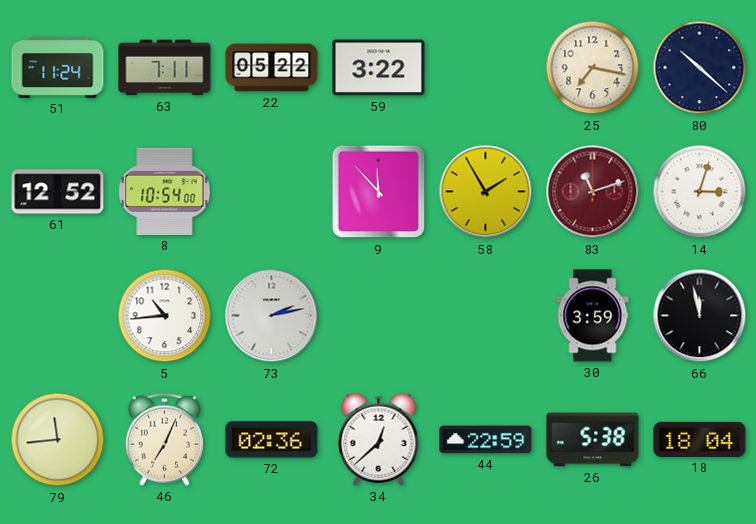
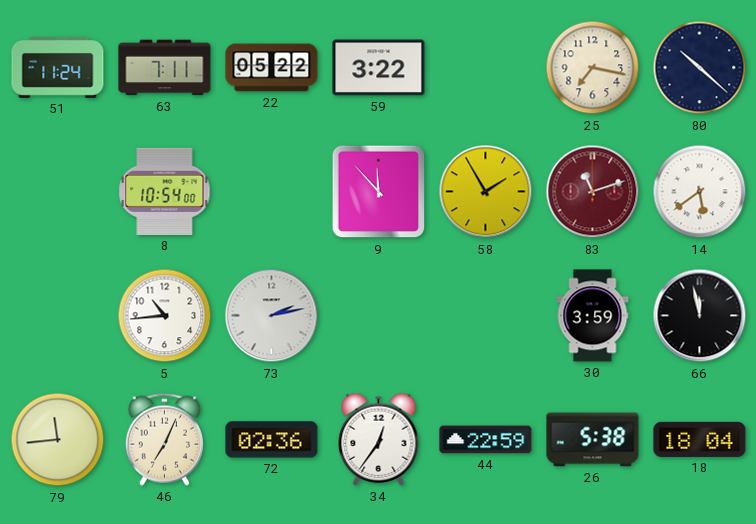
61: 12:52 -> none
14: 3:03 -> 5:39
34: 12:38 -> 12:36
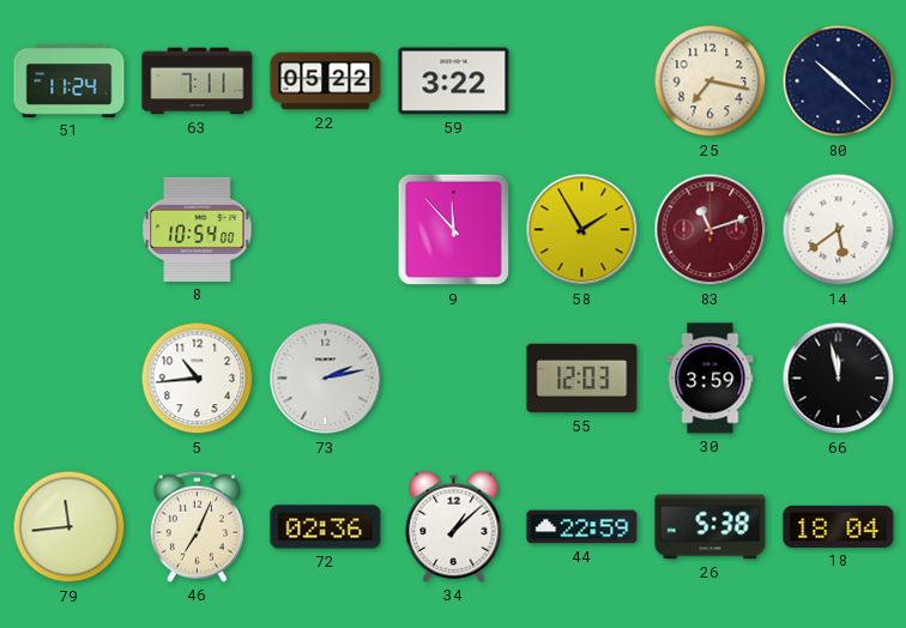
55: none -> 12:03
34: 12:36 -> 1:08
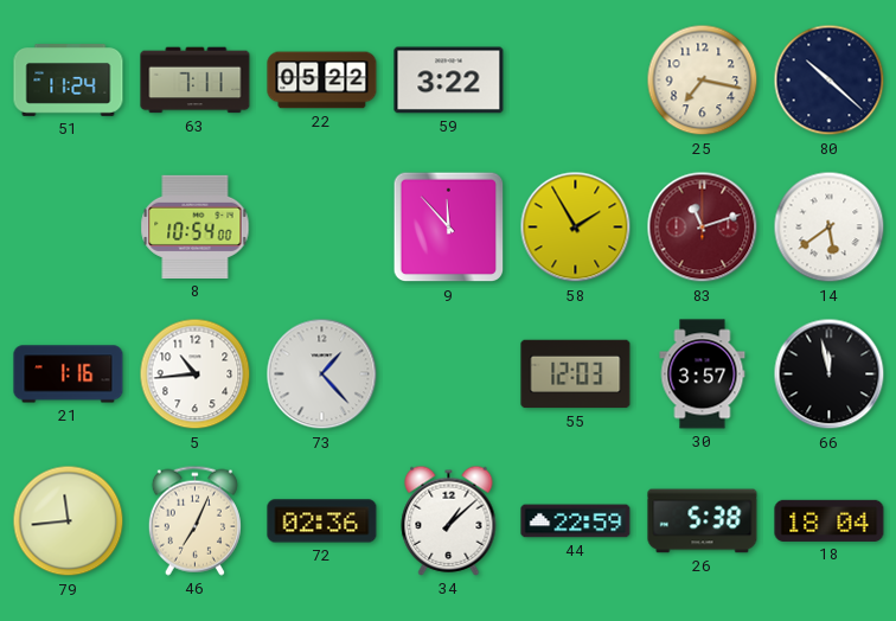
21: none -> 1:16
73: 2:13 -> 1:23
30: 3:59 -> 3:57
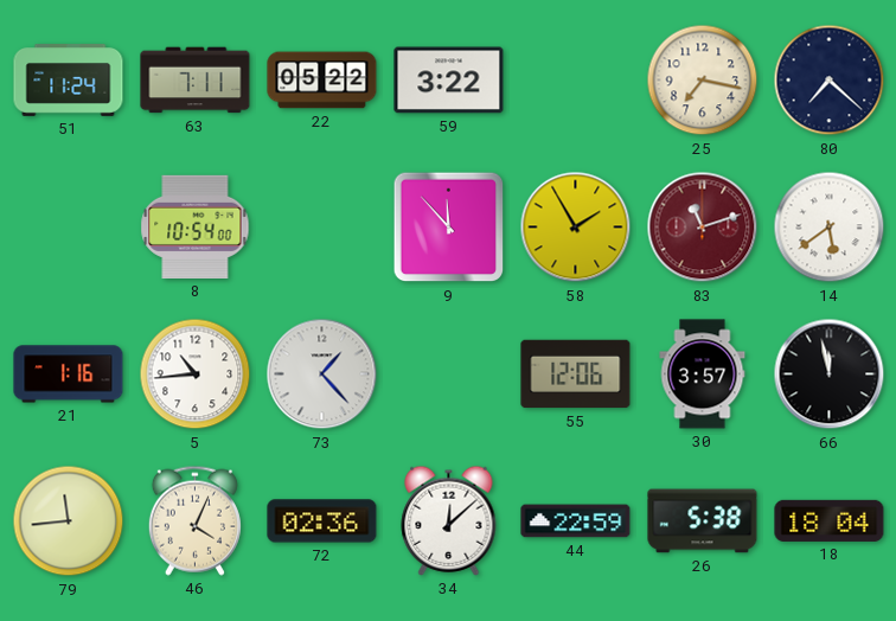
80: 10:22 -> 7:22
55: 12:03 -> 12:06
46: 7:04 -> 4:04
34: 1:08 -> 12:08
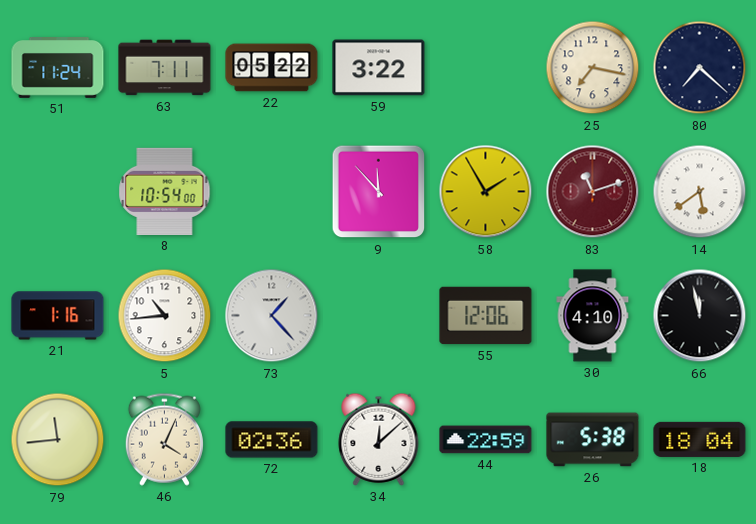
30: 3:57 -> 4:10
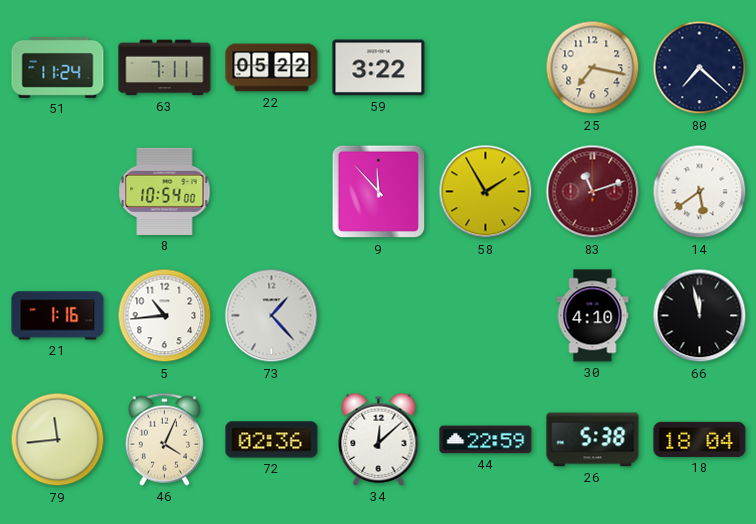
55: 12:06 -> none
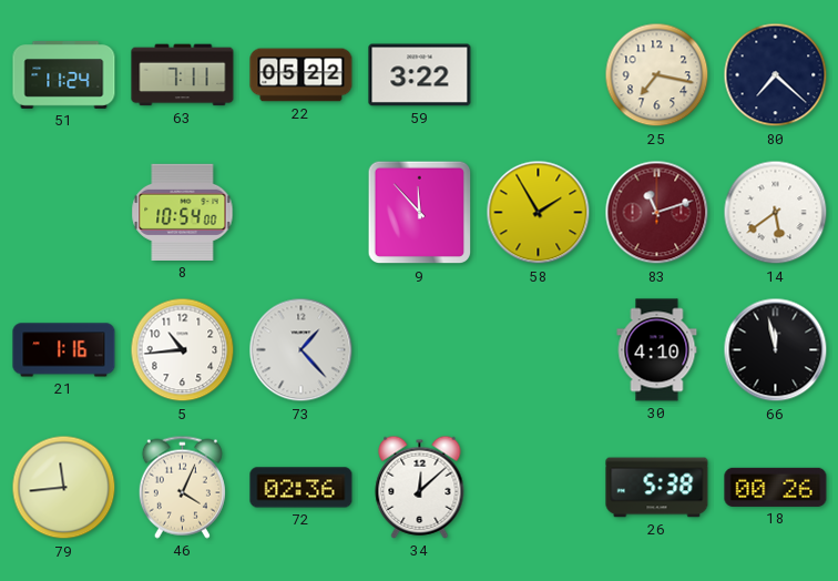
44: 22:59 -> none
18: 18:04 -> 00:26
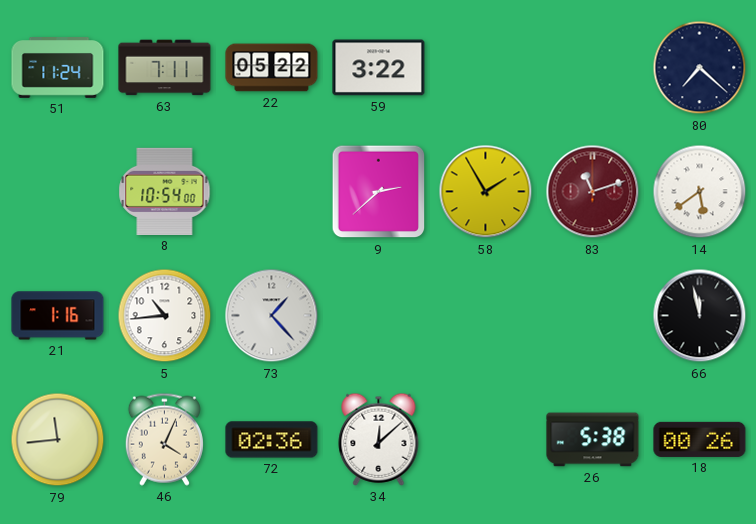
25: 7:17 -> none
9: 11:53 -> 2:38
30: 4:10 -> none
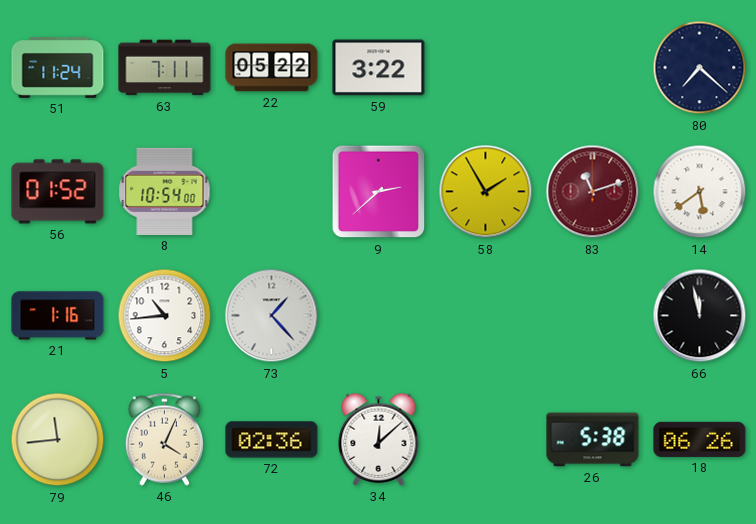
56: none -> 01:52
18: 00:26 -> 06:26
